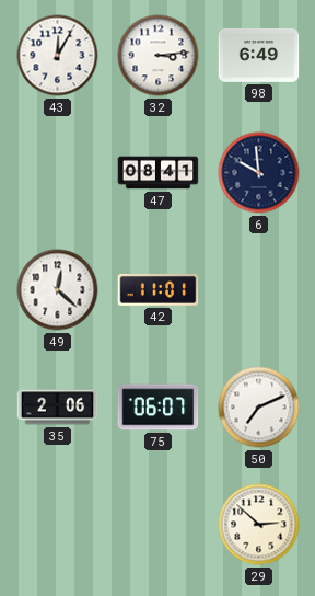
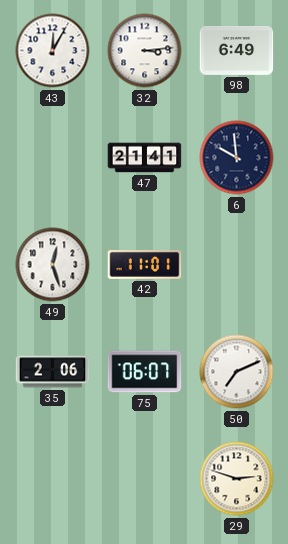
47: 08:41 -> 21:41
49: 12:22 -> 12:27
29: 2:52 -> 2:48
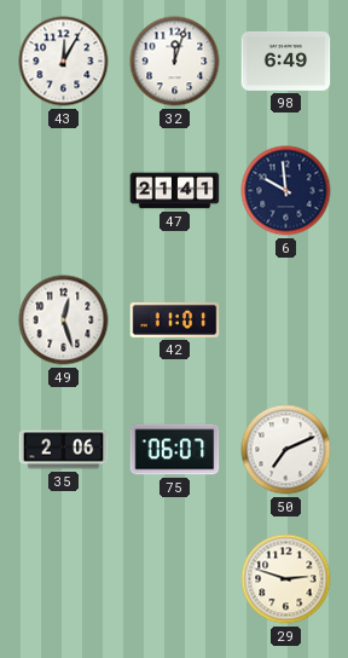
32: 3:14 -> 12:03
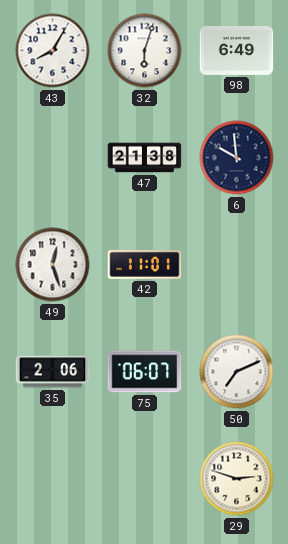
43: 12:05 -> 8:05
32: 12:03 -> 6:03
47: 21:41 -> 21:38
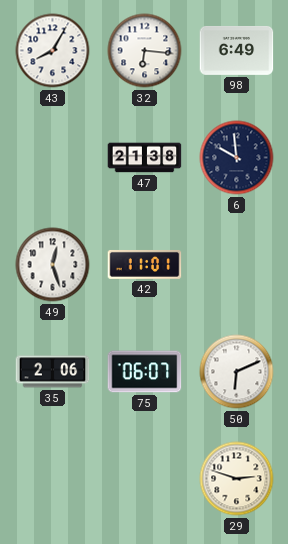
32: 6:03 -> 6:16
50: 7:11 -> 6:11
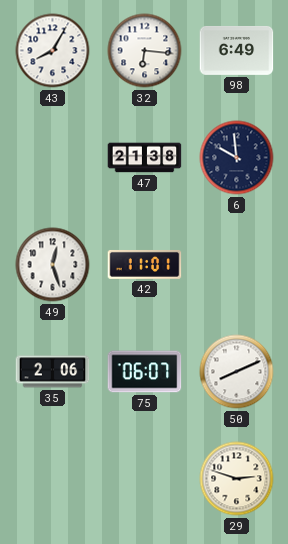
50: 6:11 -> 8:11
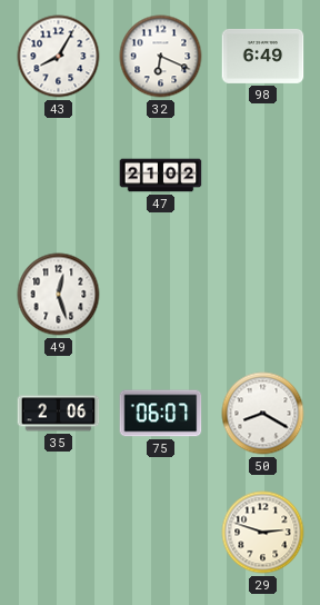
32: 6:16 -> 6:19
47: 21:38 -> 21:02
6: 9:59 -> none
42: 11:01 -> none
50: 8:11 -> 8:20
